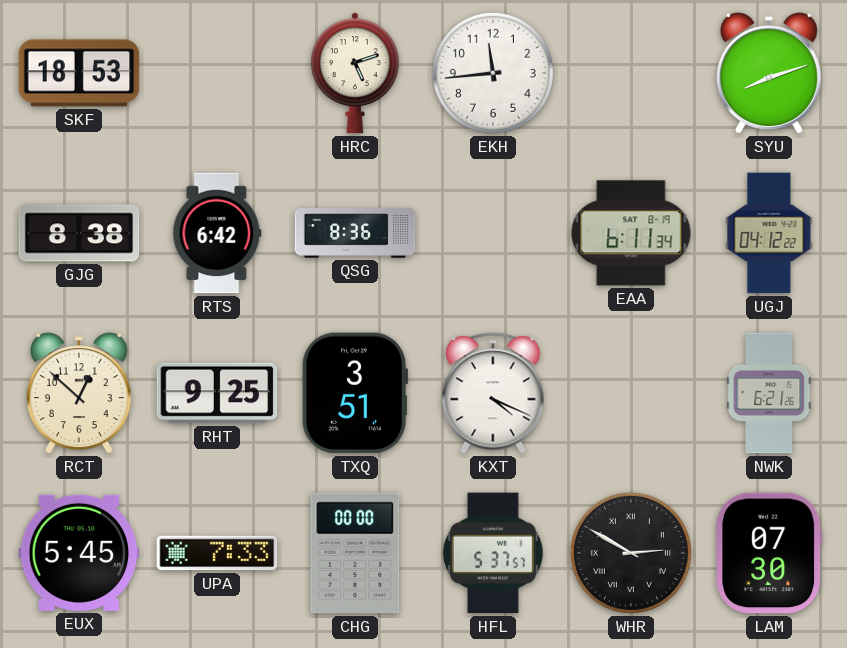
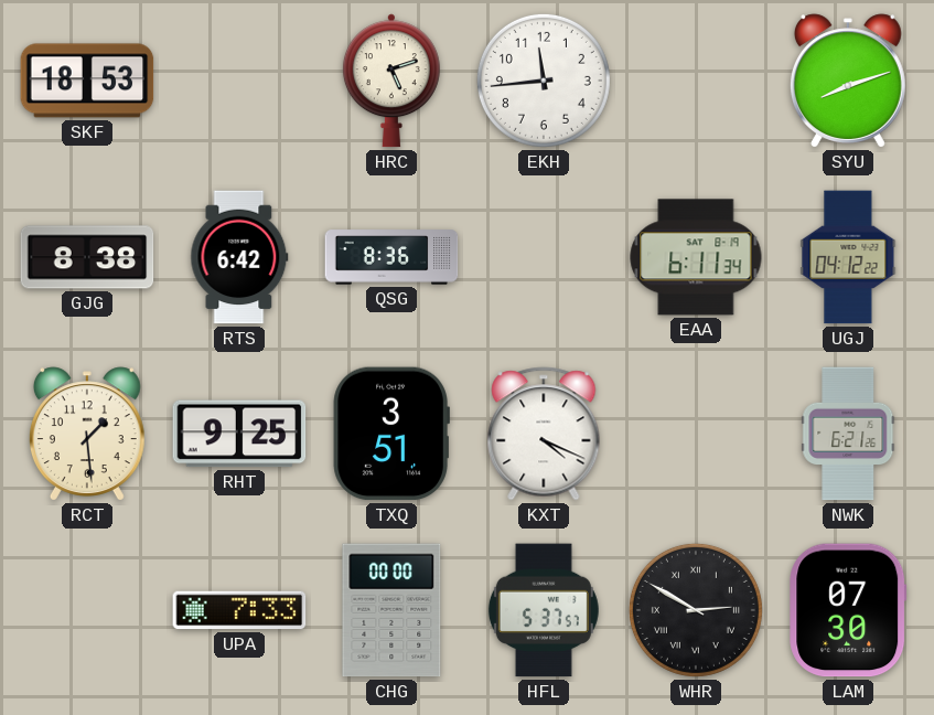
RCT: 12:52 -> 1:29
EUX: 5:45 -> none
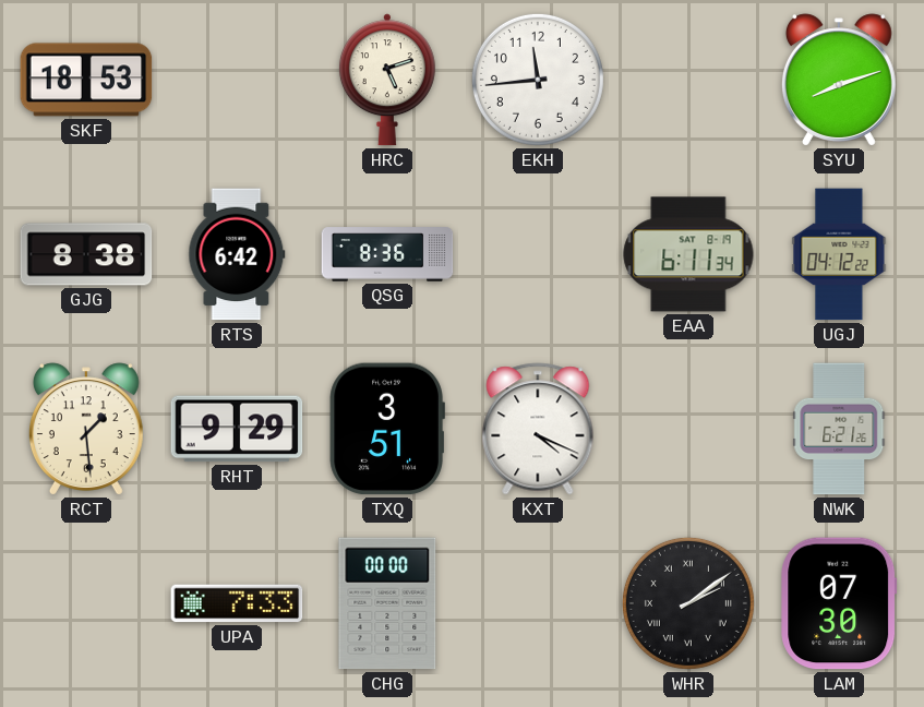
RHT: 9:25 -> 9:29
HFL: 5:37 -> none
WHR: 2:50 -> 2:09
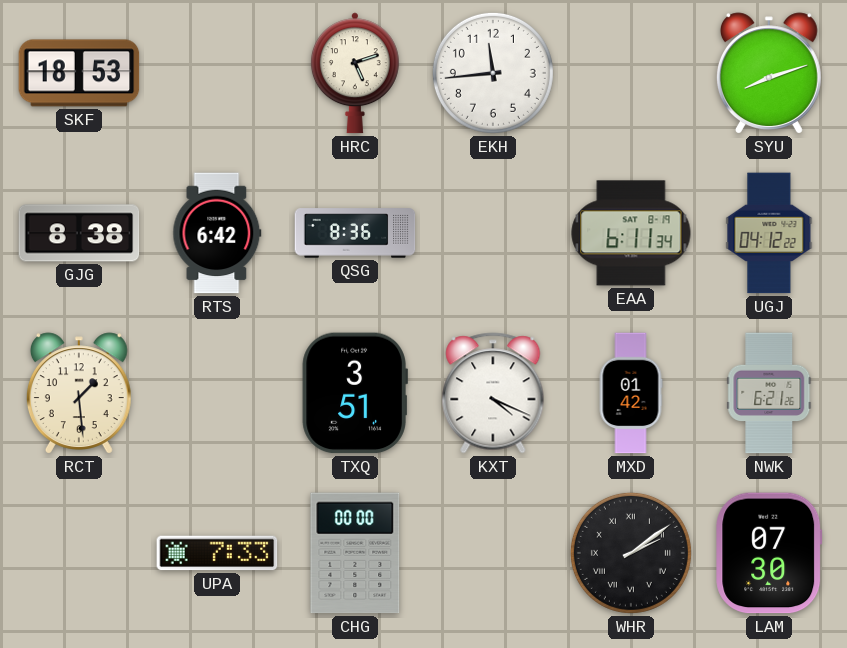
RHT: 9:29 -> none
MXD: none -> 01:42
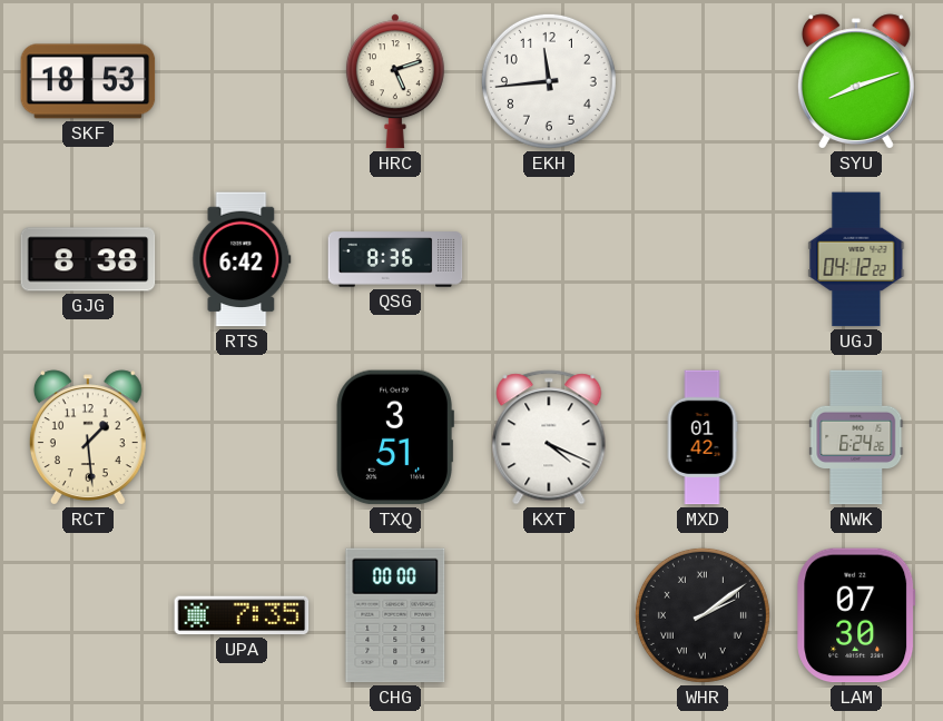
EAA: 6:11 -> none
NWK: 6:21 -> 6:24
UPA: 7:33 -> 7:35
